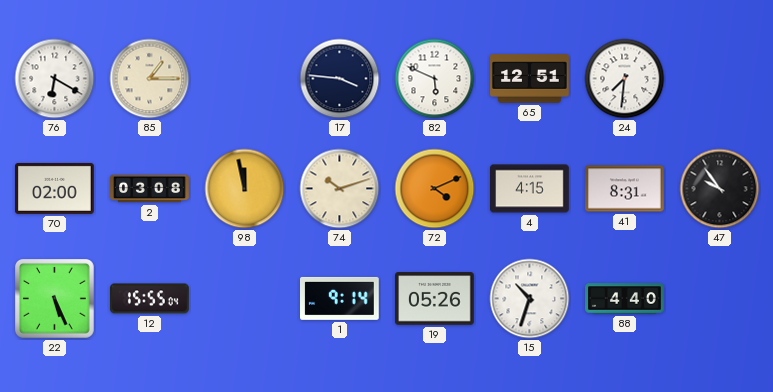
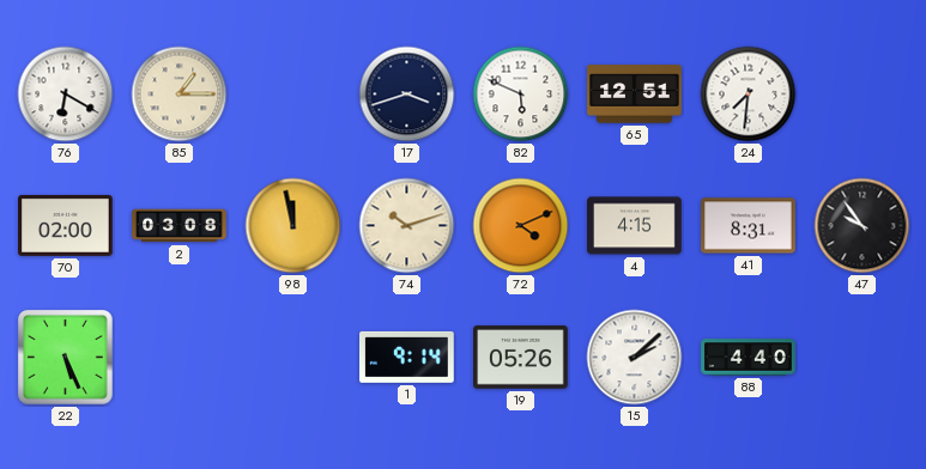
17: 3:46 -> 3:42
12: 15:55 -> none
15: 10:33 -> 2:08
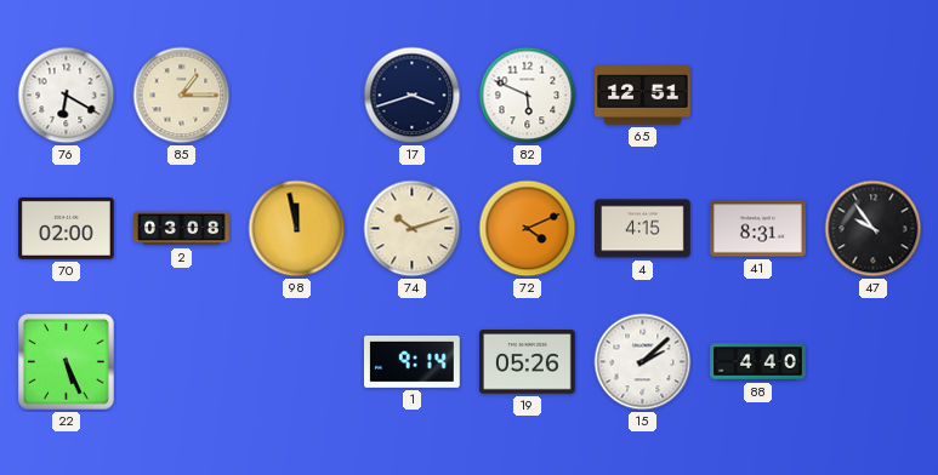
24: 7:31 -> none
